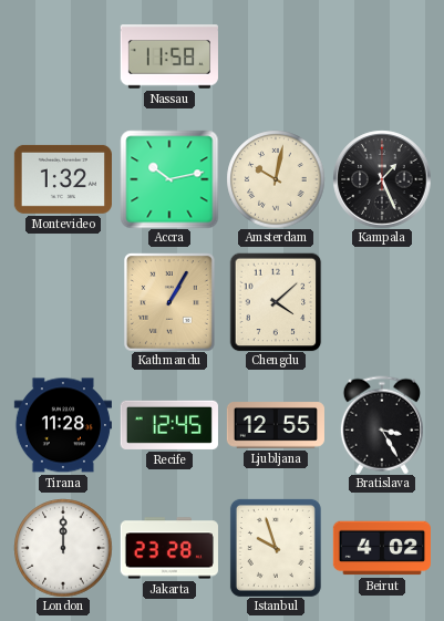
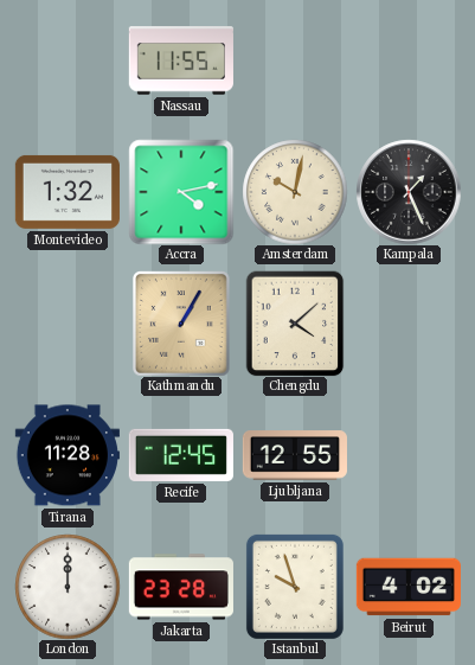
Nassau: 11:58 -> 11:55
Accra: 10:13 -> 4:13
Bratislava: 3:25 -> none
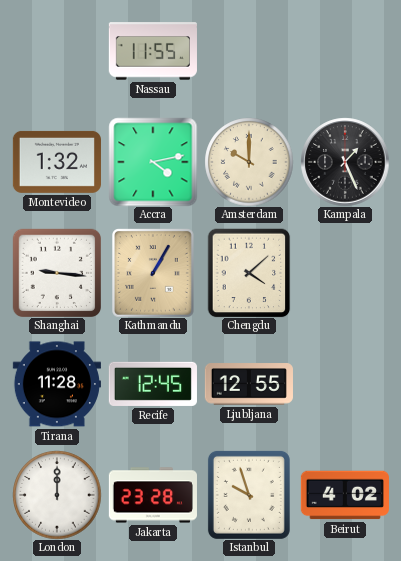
Amsterdam: 10:02 -> 10:00
Shanghai: none -> 9:16
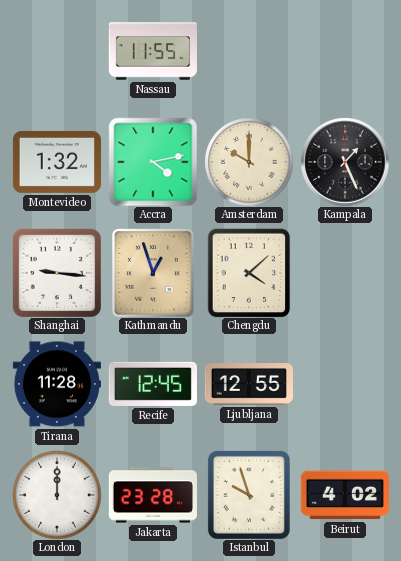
Kathmandu: 1:05 -> 12:57
